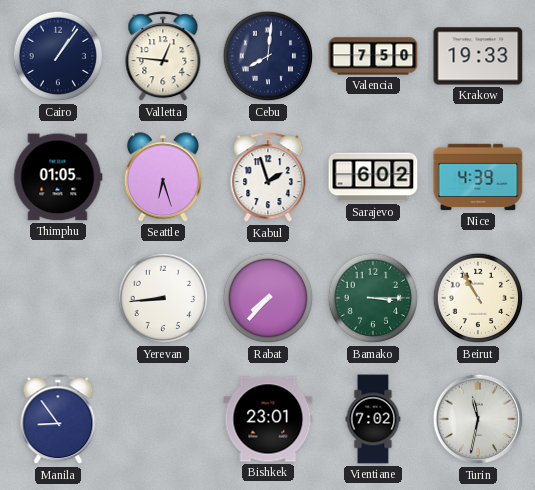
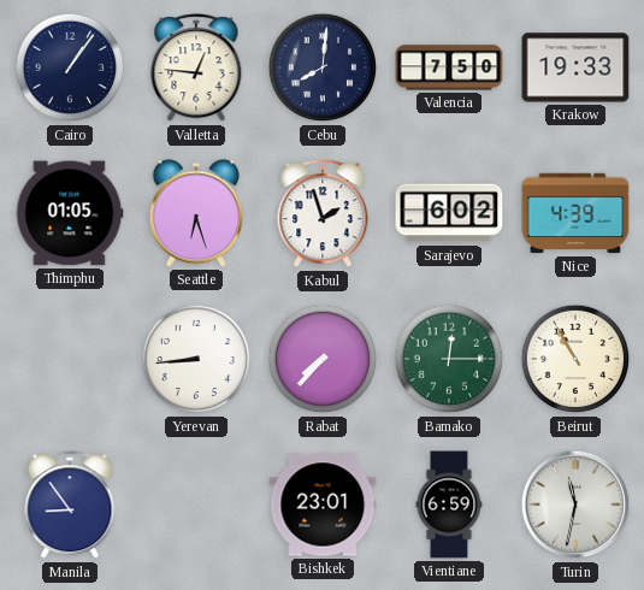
Bamako: 3:15 -> 12:15
Vientiane: 7:02 -> 6:59
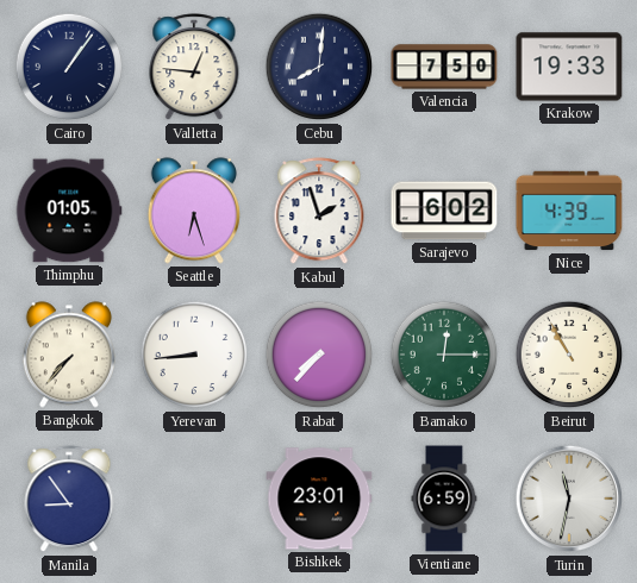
Bangkok: none -> 7:37
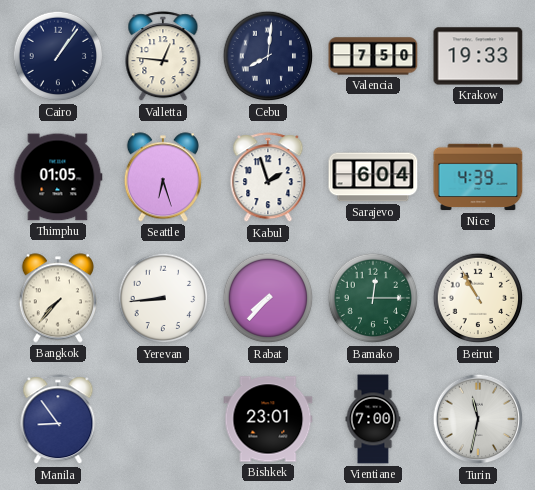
Sarajevo: 6:02 -> 6:04
Vientiane: 6:59 -> 7:00
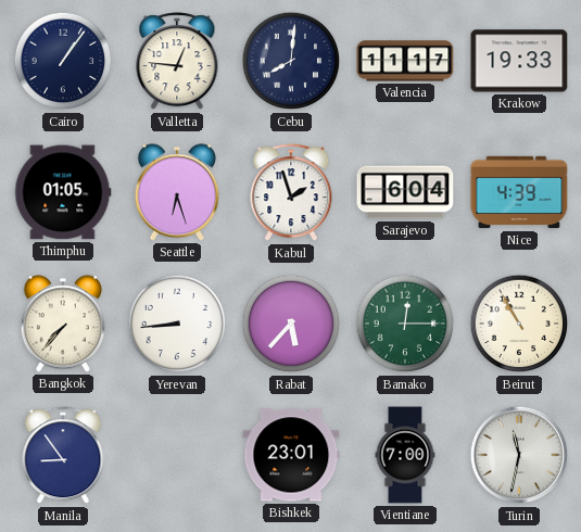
Valencia: 7:50 -> 11:17
Rabat: 7:37 -> 5:37
